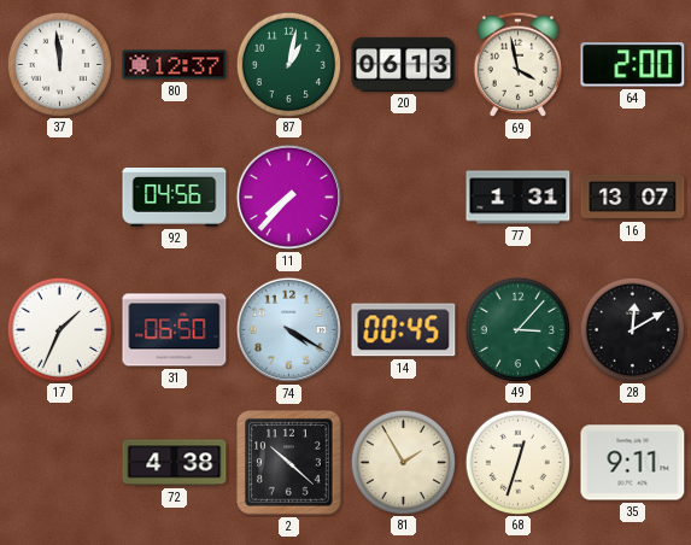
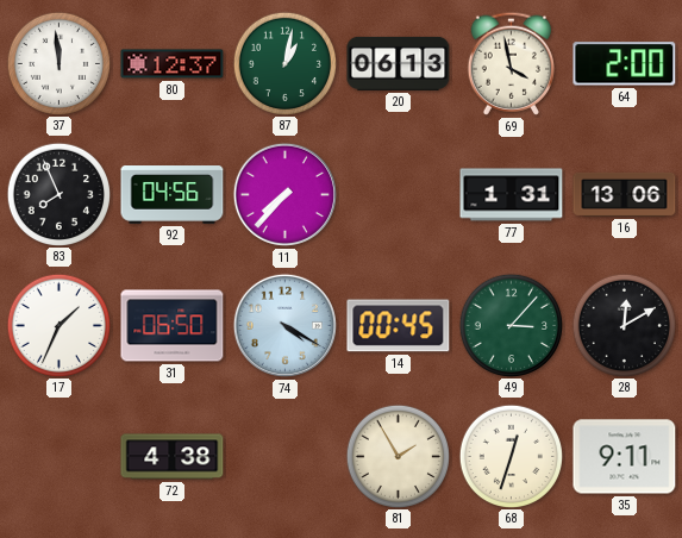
83: none -> 7:56
16: 13:07 -> 13:06
2: 10:22 -> none
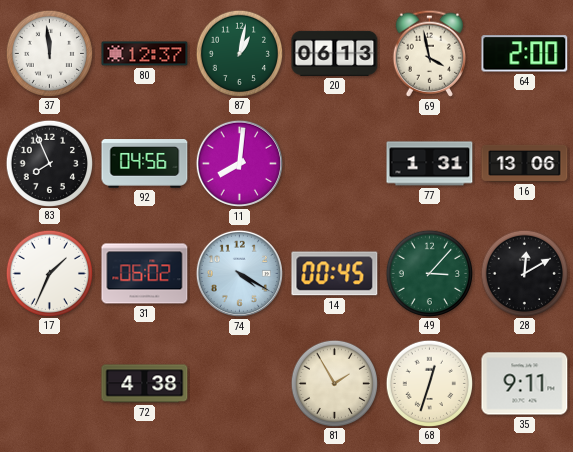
11: 7:37 -> 8:01
31: 06:50 -> 06:02
